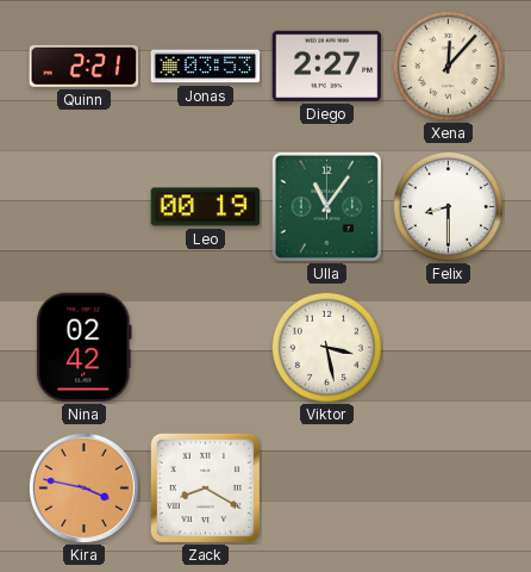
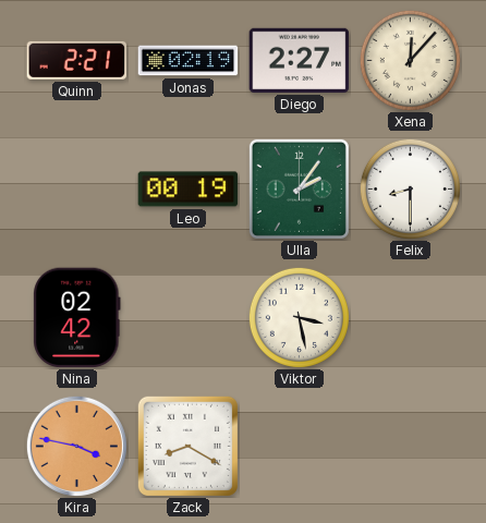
Jonas: 03:53 -> 02:19
Ulla: 11:06 -> 2:06
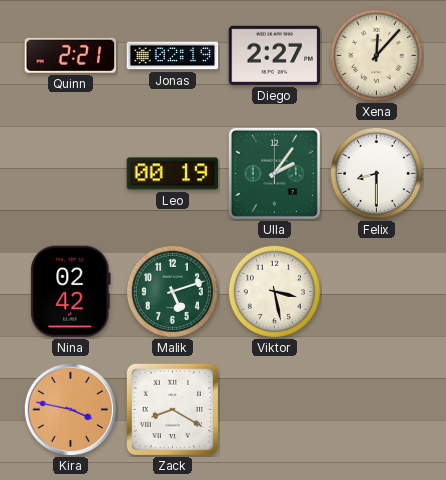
Malik: none -> 5:12
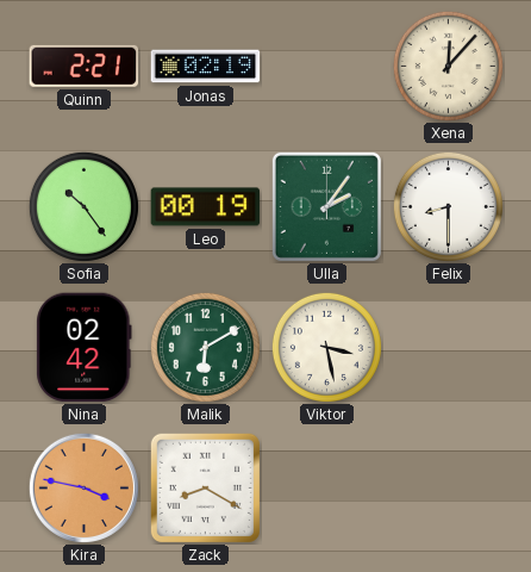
Diego: 2:27 -> none
Sofia: none -> 10:24
Malik: 5:12 -> 6:10
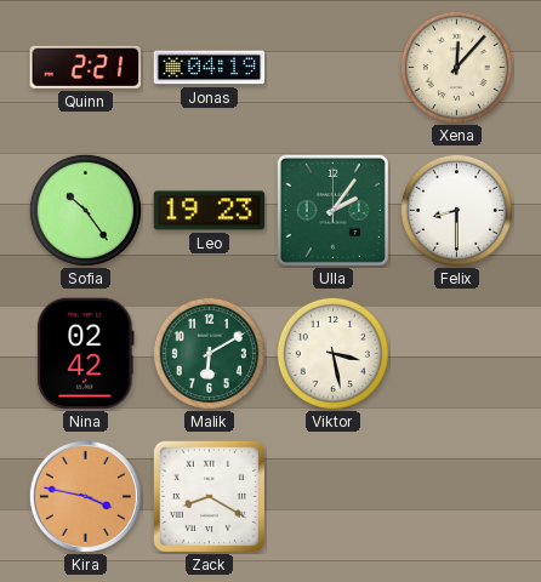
Jonas: 02:19 -> 04:19
Leo: 00:19 -> 19:23
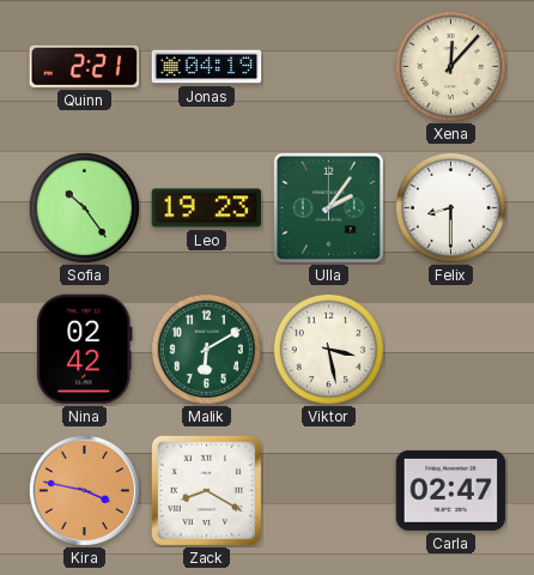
Carla: none -> 02:47
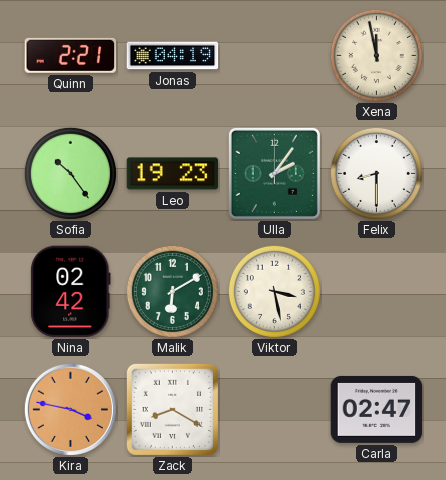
Xena: 12:07 -> 11:58
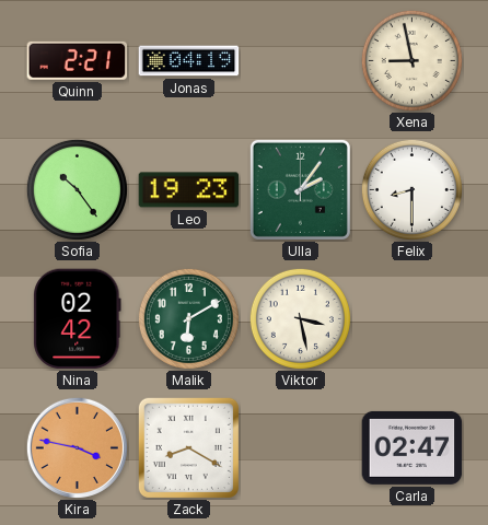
Xena: 11:58 -> 8:58
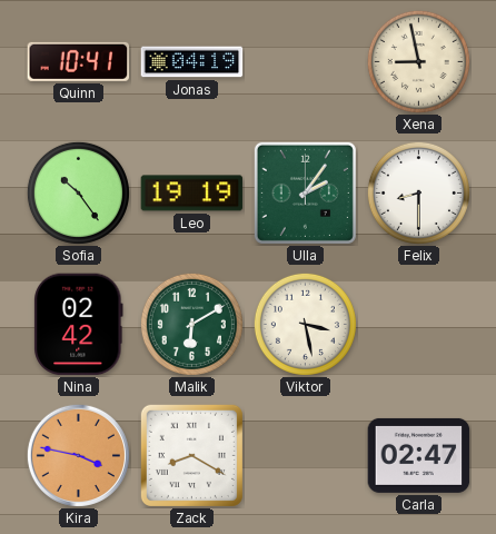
Quinn: 2:21 -> 10:41
Leo: 19:23 -> 19:19
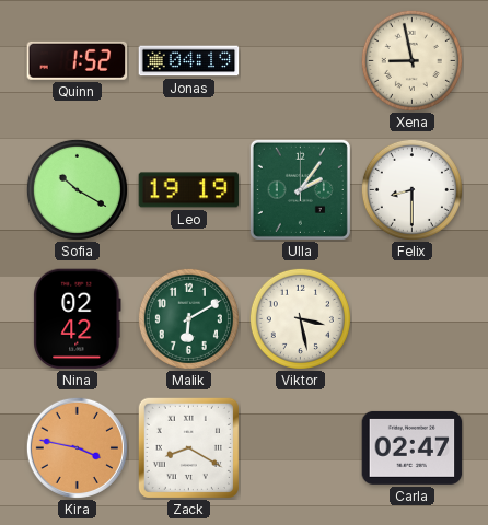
Quinn: 10:41 -> 1:52
Sofia: 10:24 -> 10:20
